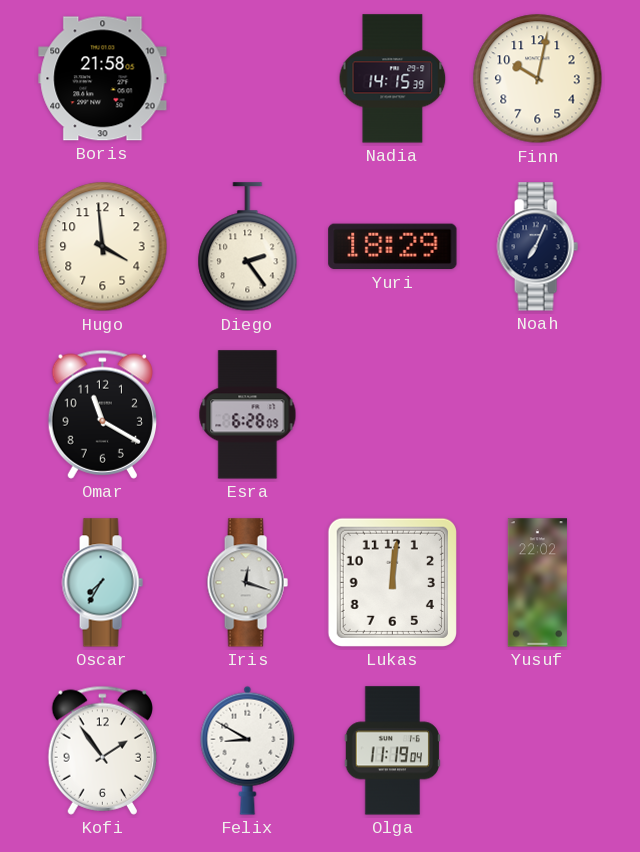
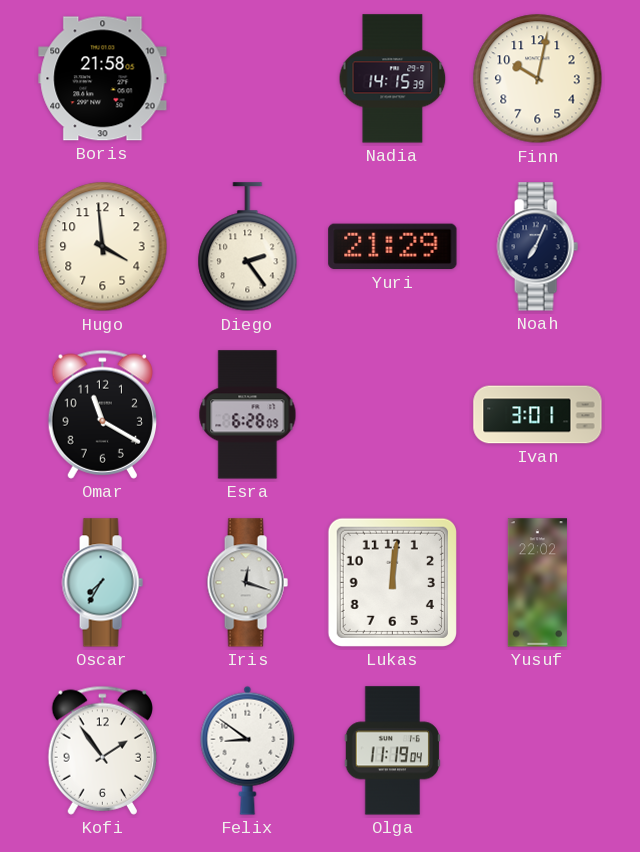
Yuri: 18:29 -> 21:29
Ivan: none -> 3:01
Felix: 8:50 -> 8:51
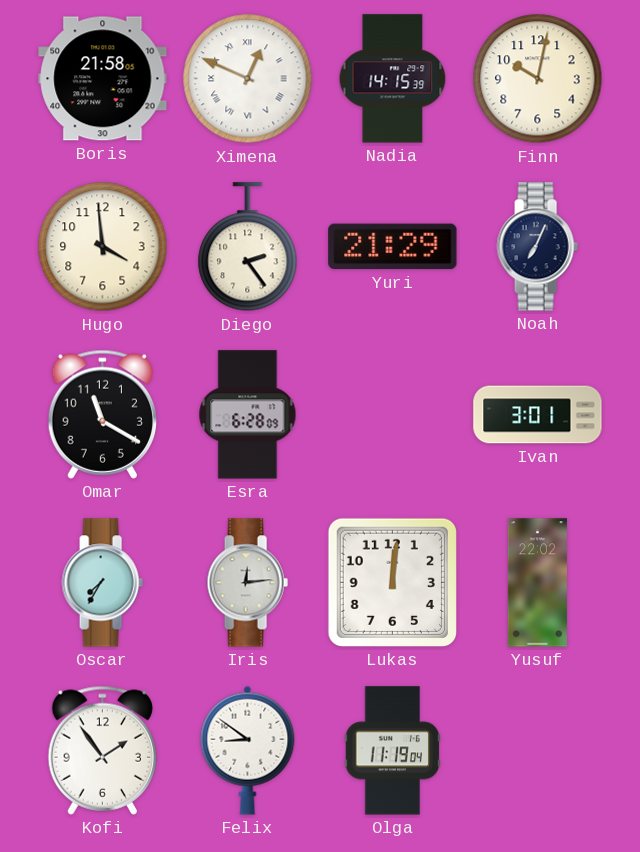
Ximena: none -> 12:49
Iris: 12:18 -> 12:14
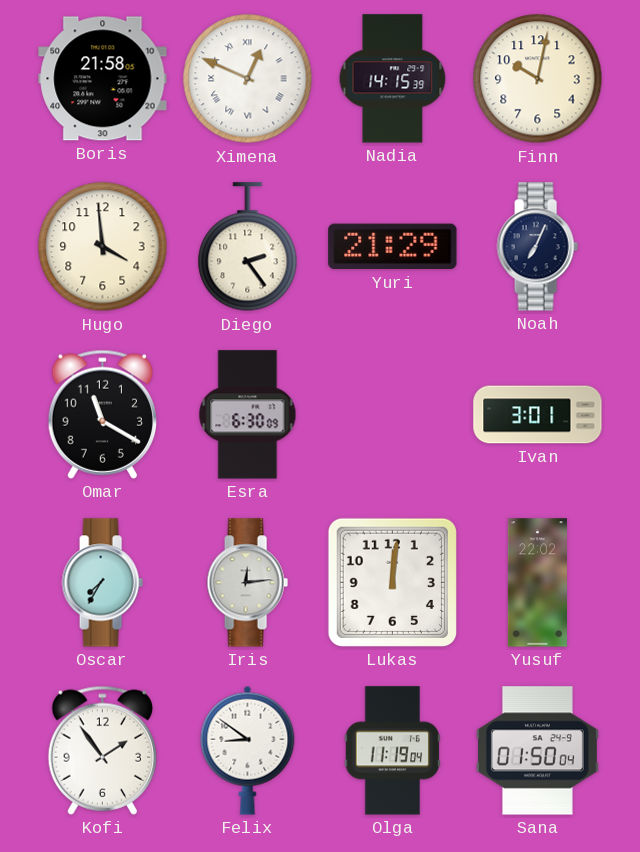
Esra: 6:28 -> 6:30
Sana: none -> 01:50
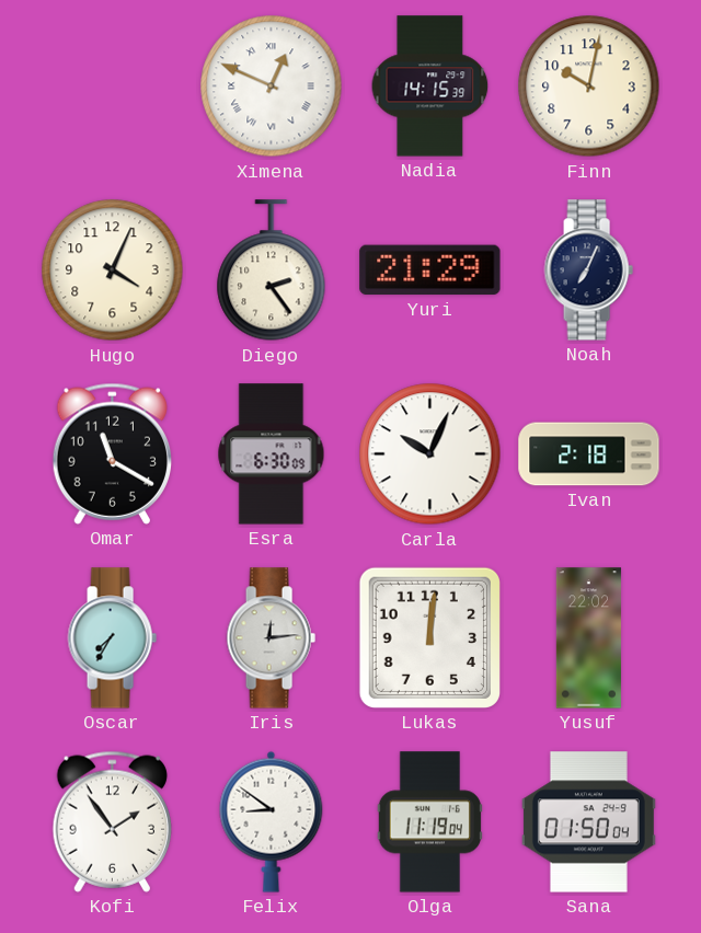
Boris: 21:58 -> none
Hugo: 3:59 -> 4:04
Carla: none -> 10:04
Ivan: 3:01 -> 2:18
